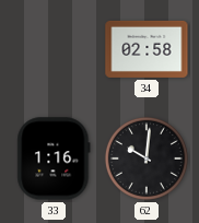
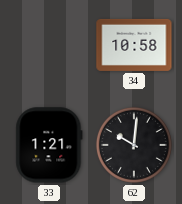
34: 02:58 -> 10:58
33: 1:16 -> 1:21
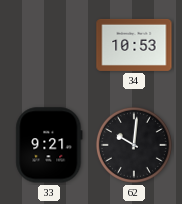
34: 10:58 -> 10:53
33: 1:21 -> 9:21
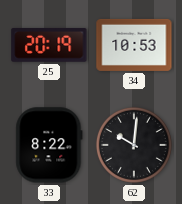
25: none -> 20:19
33: 9:21 -> 8:22
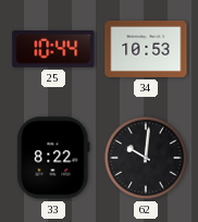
25: 20:19 -> 10:44
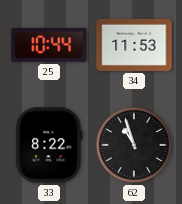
34: 10:53 -> 11:53
62: 10:01 -> 10:57
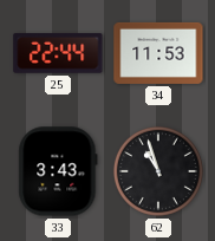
25: 10:44 -> 22:44
33: 8:22 -> 3:43
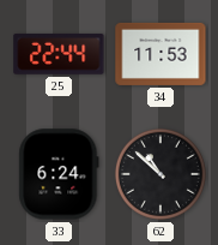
33: 3:43 -> 6:24
62: 10:57 -> 10:52
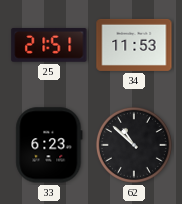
25: 22:44 -> 21:51
33: 6:24 -> 6:23
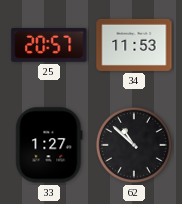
25: 21:51 -> 20:57
33: 6:23 -> 1:27
